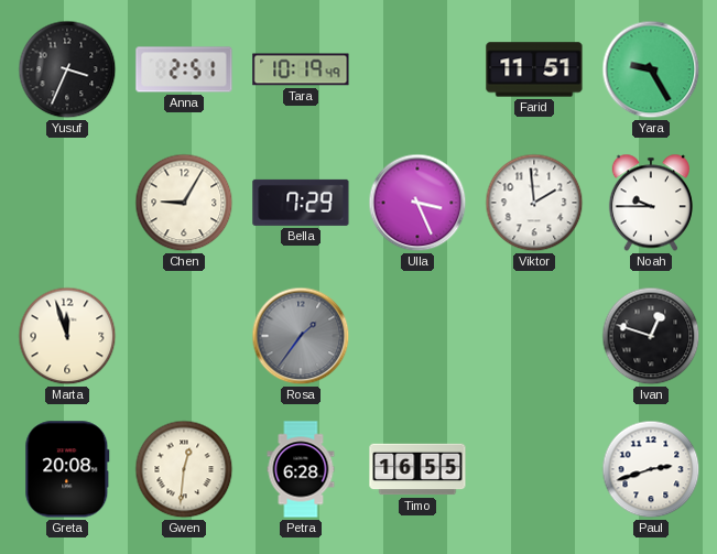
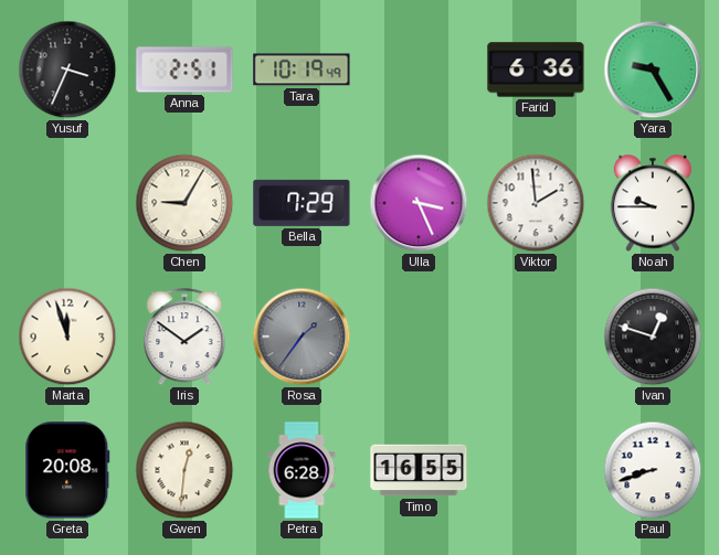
Farid: 11:51 -> 6:36
Iris: none -> 1:51
Paul: 2:42 -> 8:42
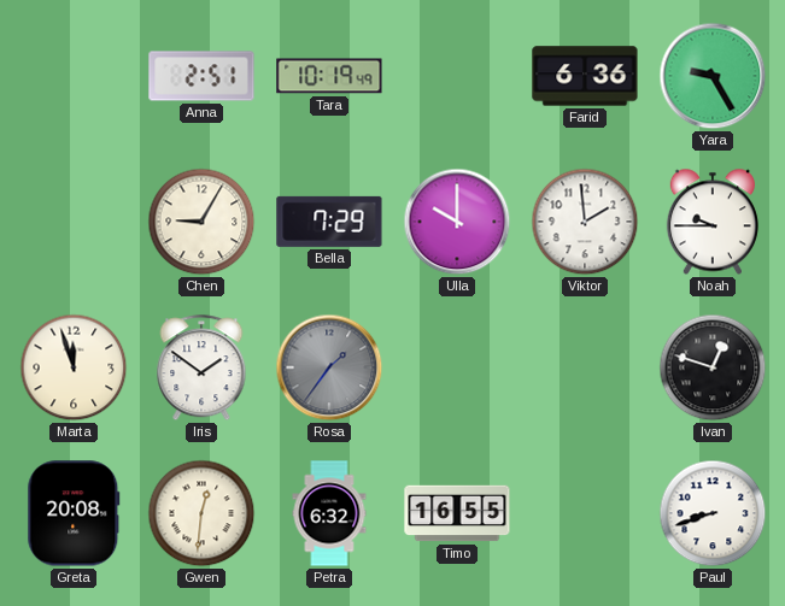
Yusuf: 3:34 -> none
Ulla: 3:26 -> 10:00
Petra: 6:28 -> 6:32
